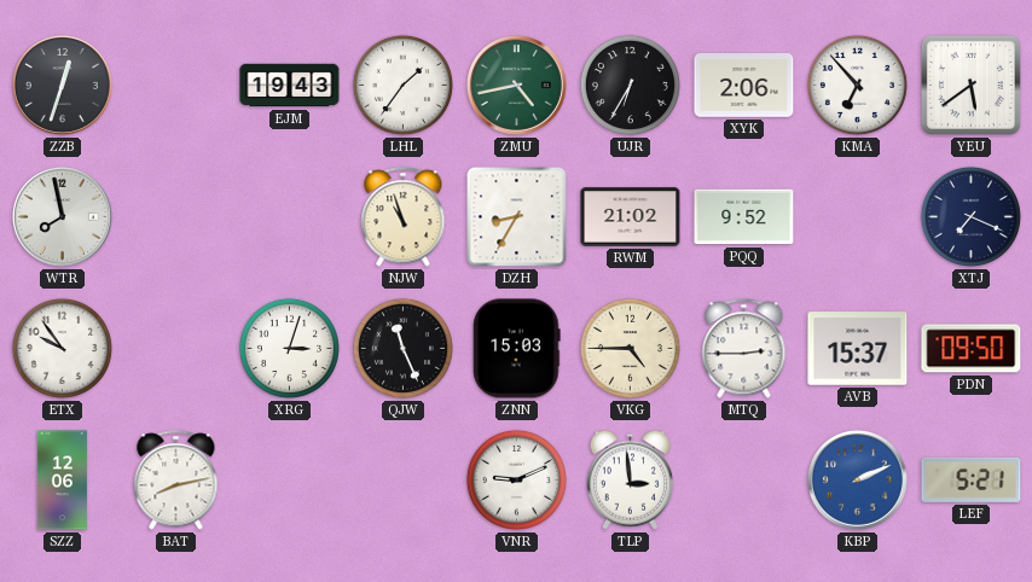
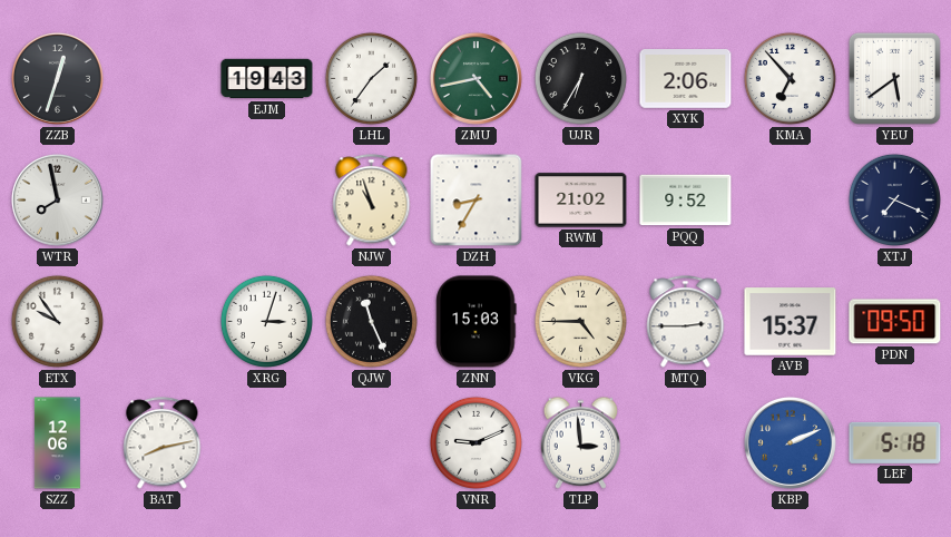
LEF: 5:21 -> 5:18
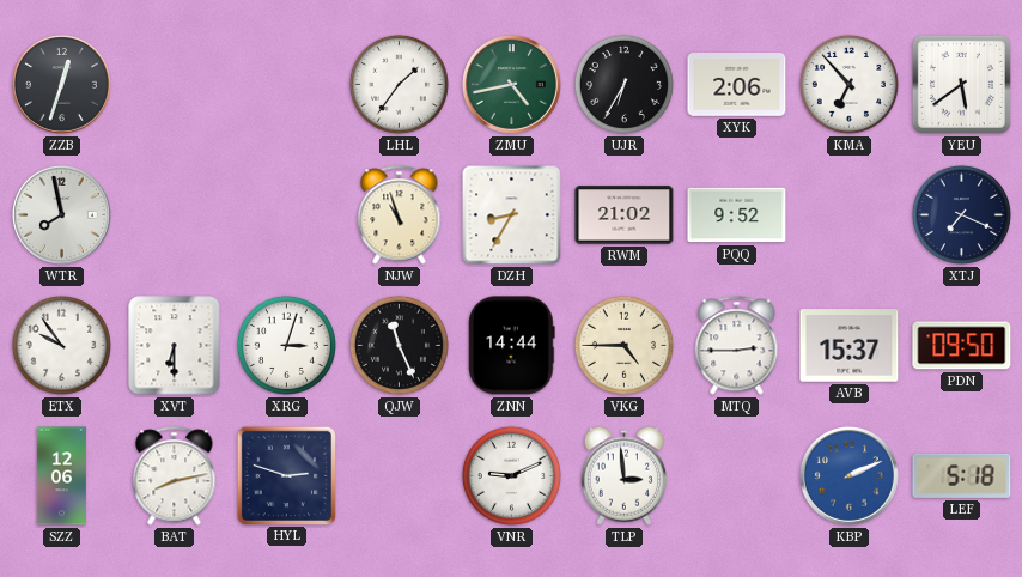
EJM: 19:43 -> none
XVT: none -> 6:30
ZNN: 15:03 -> 14:44
HYL: none -> 2:48
